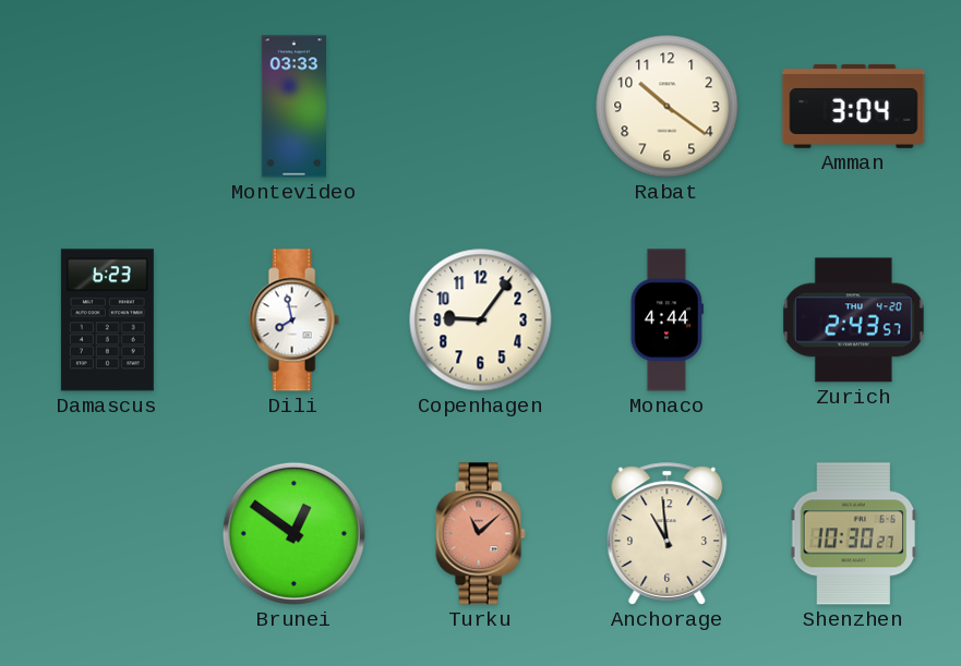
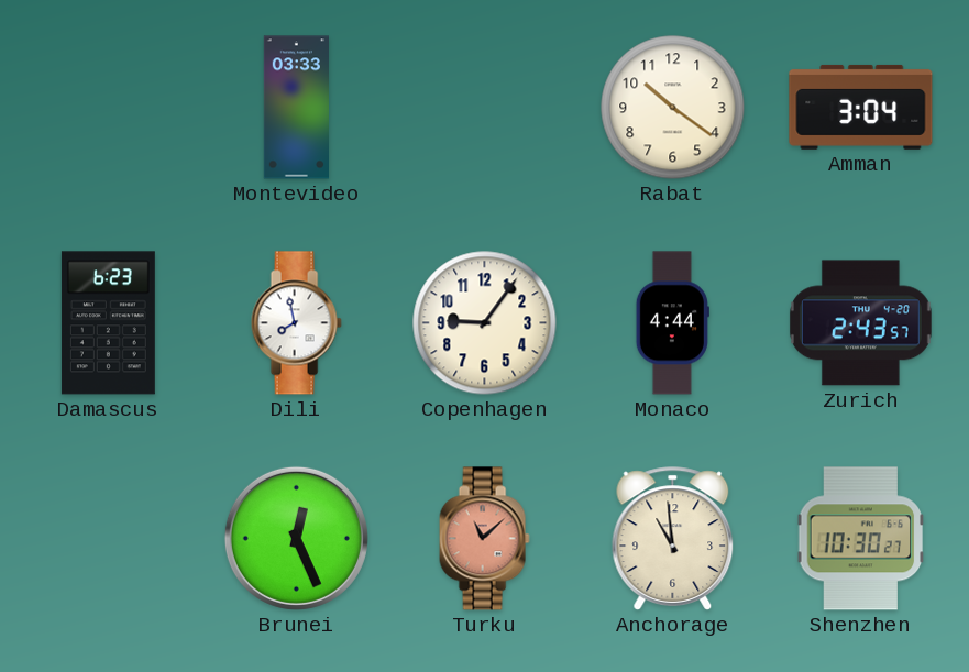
Brunei: 12:51 -> 12:26
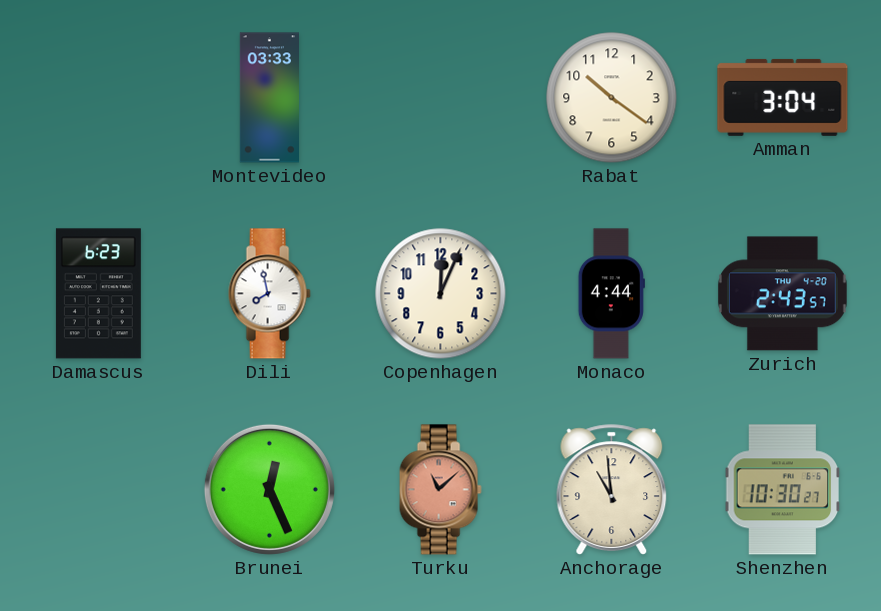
Copenhagen: 9:06 -> 12:04
